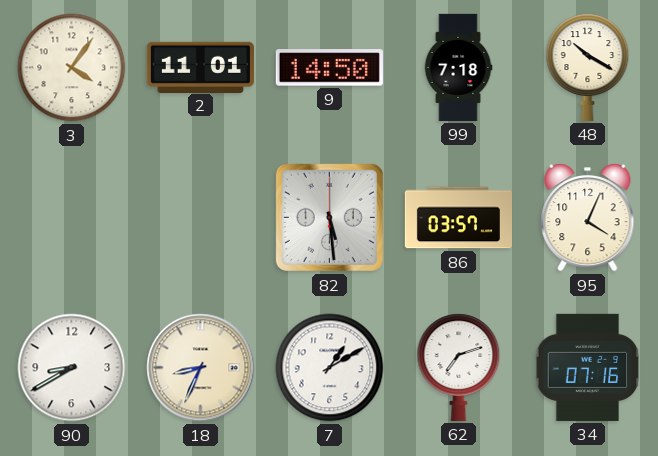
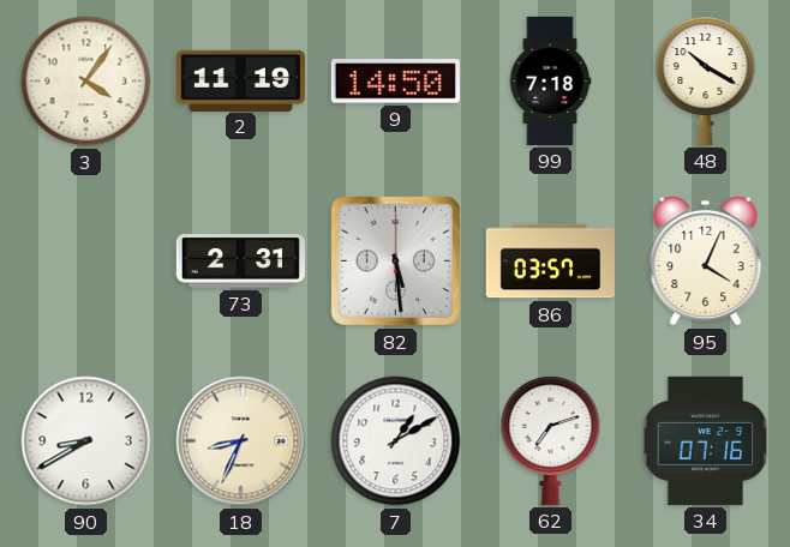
2: 11:01 -> 11:19
73: none -> 2:31
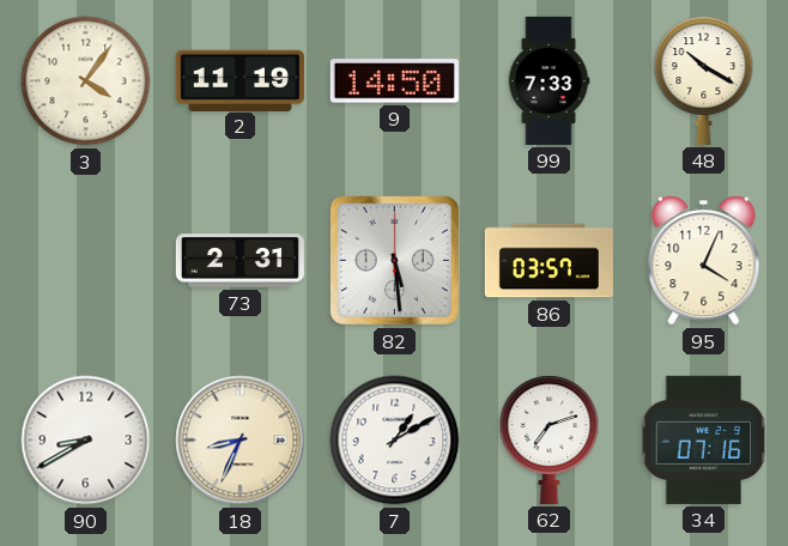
99: 7:18 -> 7:33
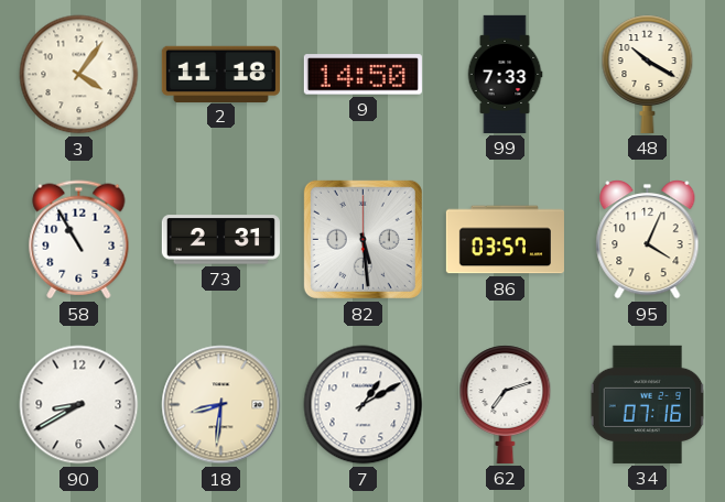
2: 11:19 -> 11:18
58: none -> 10:55
18: 8:34 -> 8:31
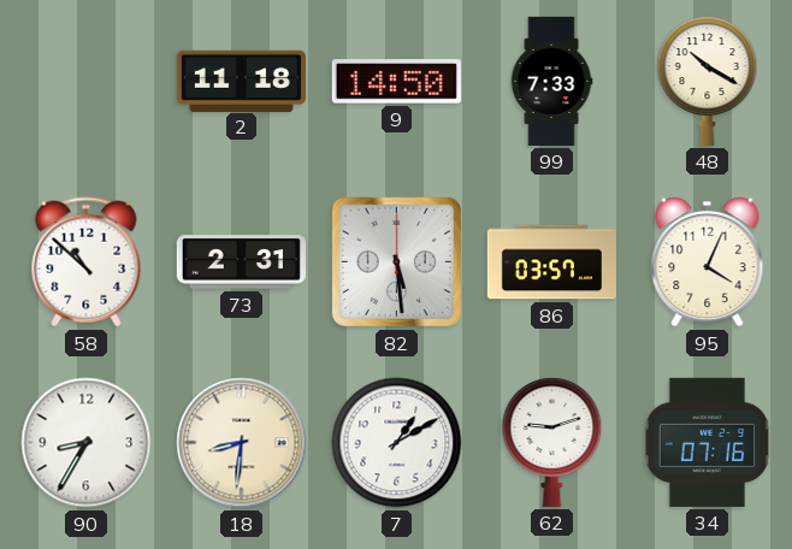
3: 4:06 -> none
58: 10:55 -> 10:52
90: 8:40 -> 8:35
62: 7:12 -> 9:12
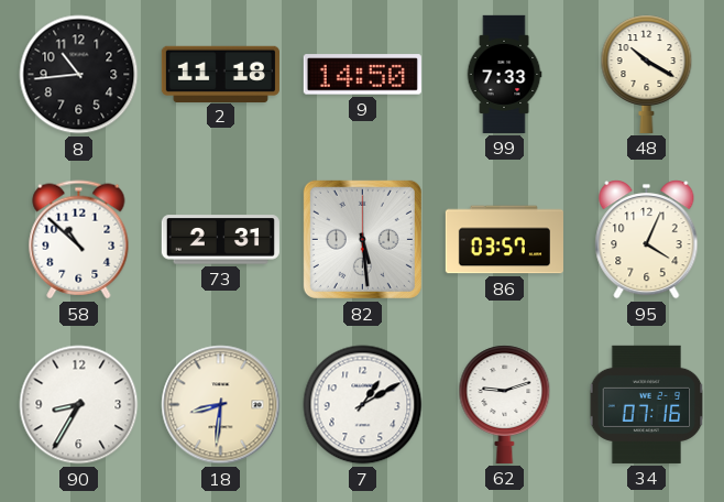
8: none -> 10:44
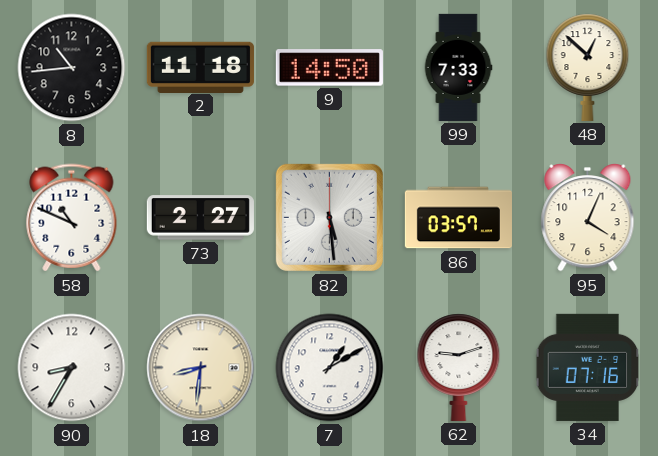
48: 10:20 -> 12:52
58: 10:52 -> 10:49
73: 2:31 -> 2:27
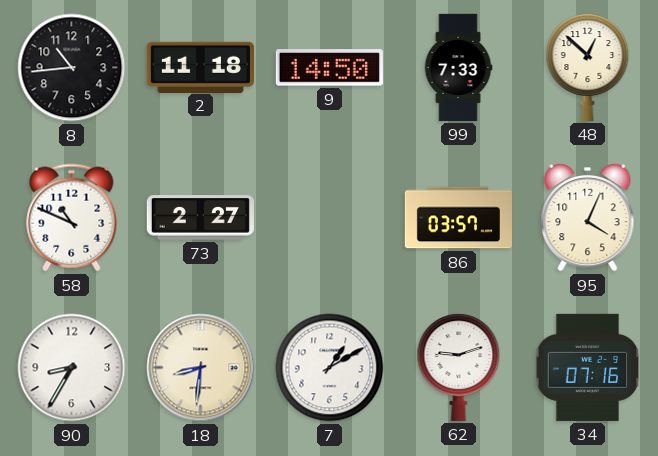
82: 5:29 -> none
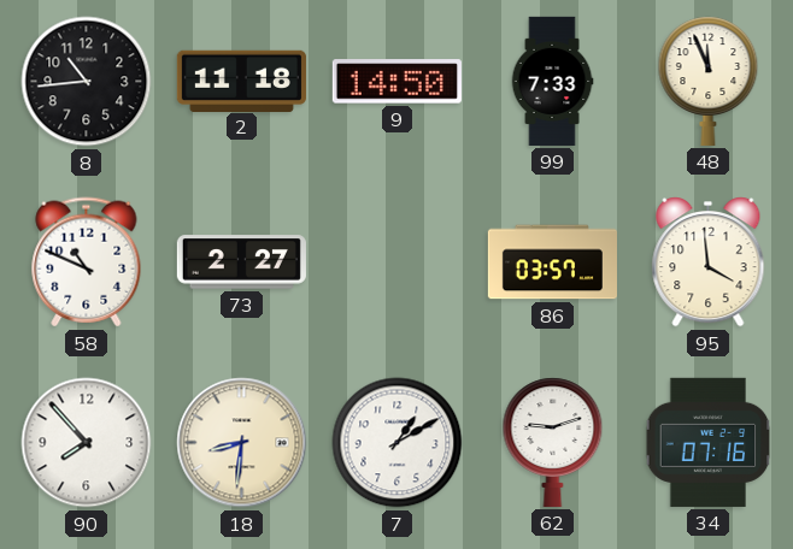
48: 12:52 -> 11:56
95: 4:04 -> 3:59
90: 8:35 -> 7:53
